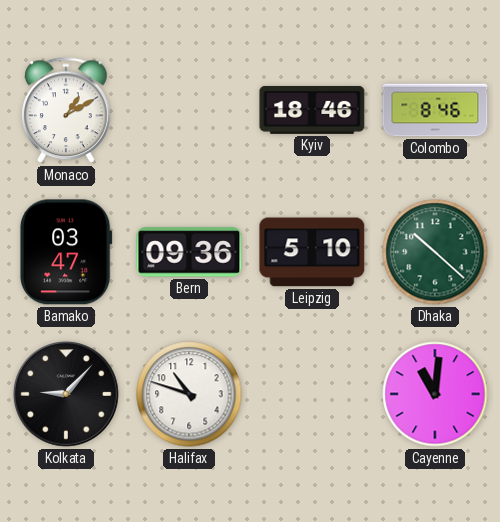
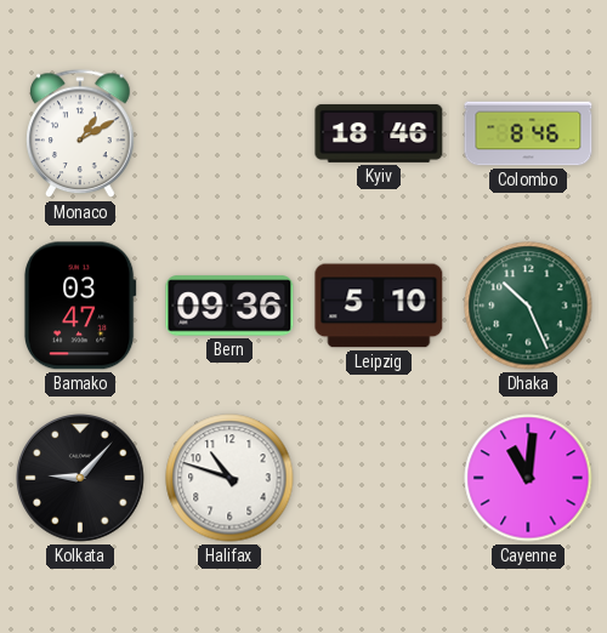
Dhaka: 10:22 -> 10:26
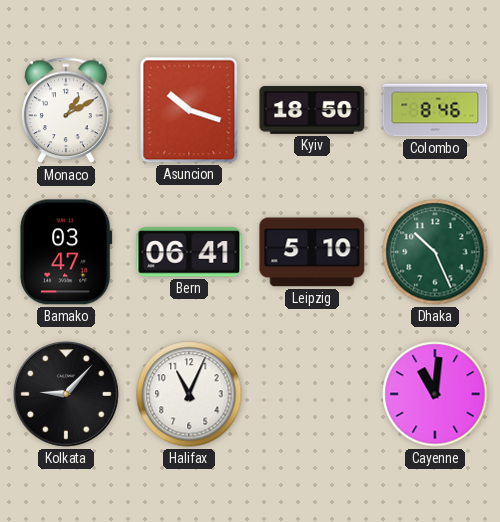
Asuncion: none -> 10:18
Kyiv: 18:46 -> 18:50
Bern: 09:36 -> 06:41
Halifax: 10:48 -> 11:04
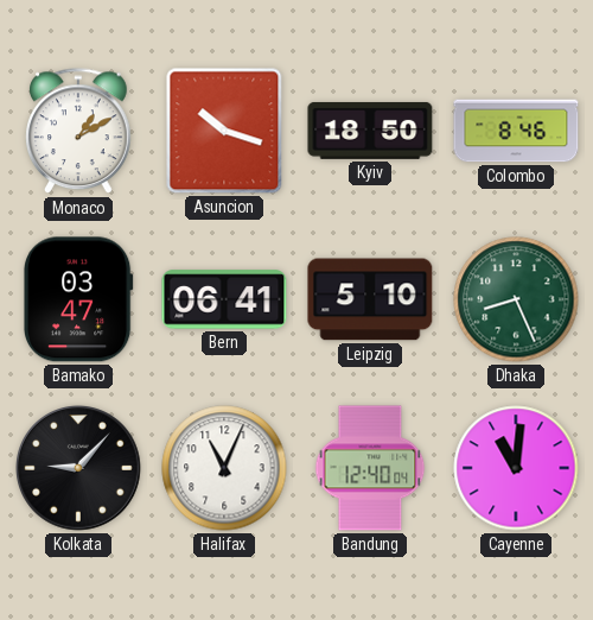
Dhaka: 10:26 -> 8:26
Bandung: none -> 12:40
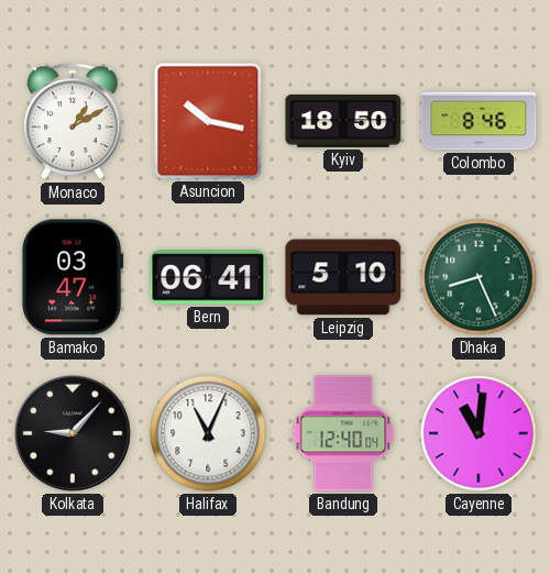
Asuncion: 10:18 -> 10:17
